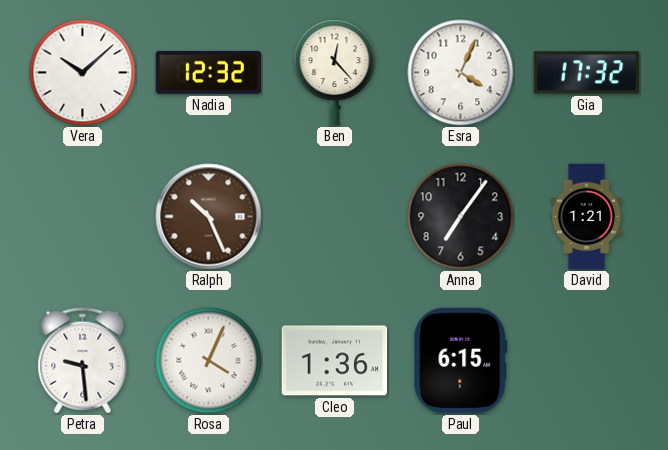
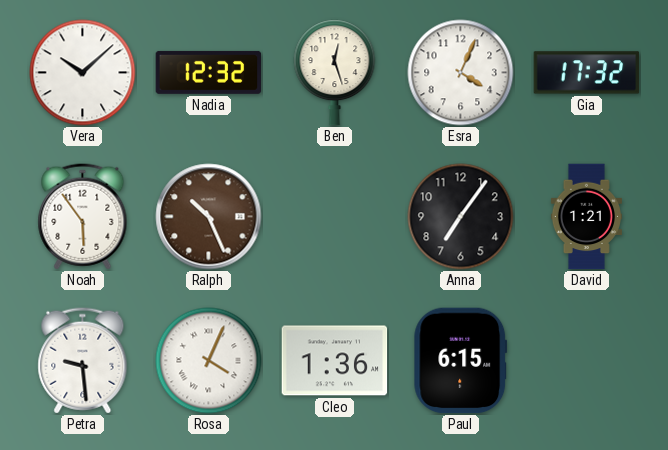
Ben: 12:23 -> 12:27
Noah: none -> 5:54
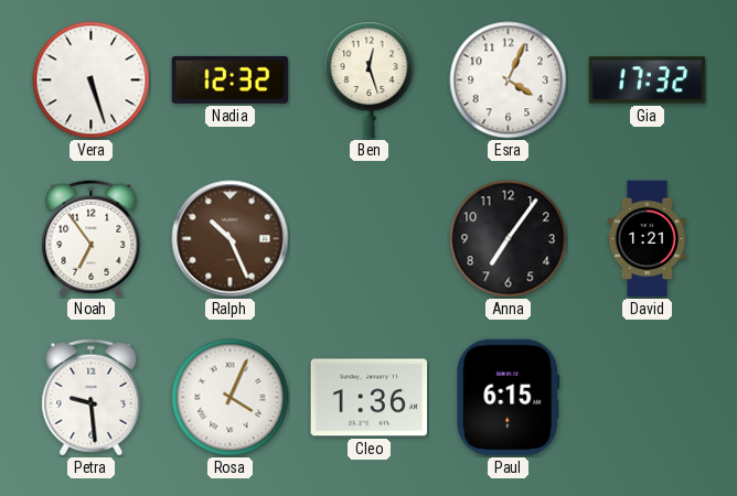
Vera: 10:08 -> 5:27
Noah: 5:54 -> 6:54
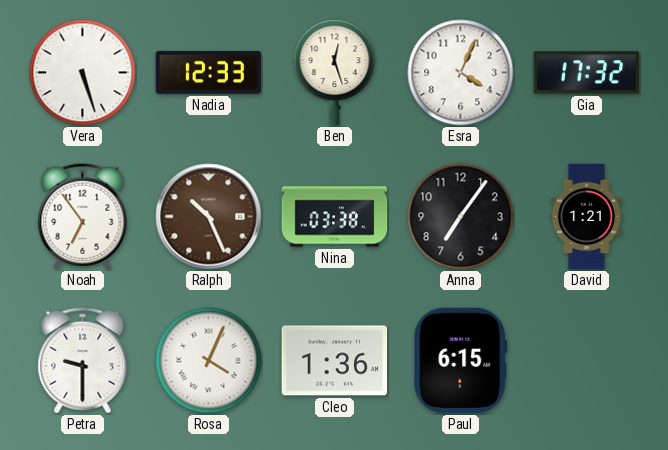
Nadia: 12:32 -> 12:33
Nina: none -> 03:38
Petra: 9:29 -> 9:30
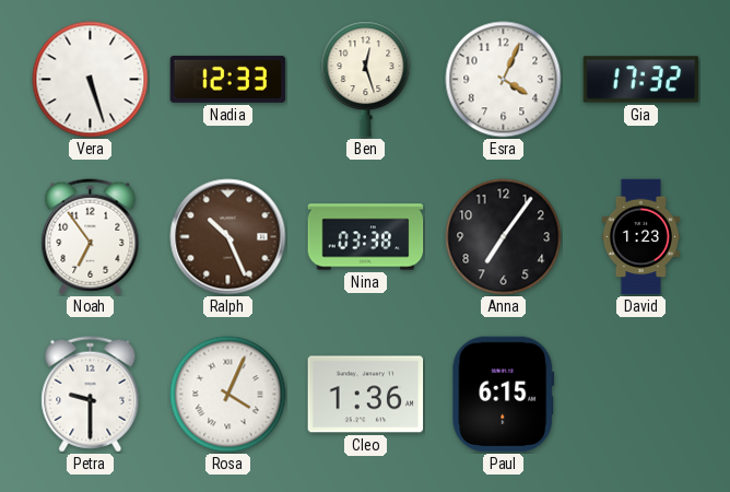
David: 1:21 -> 1:23
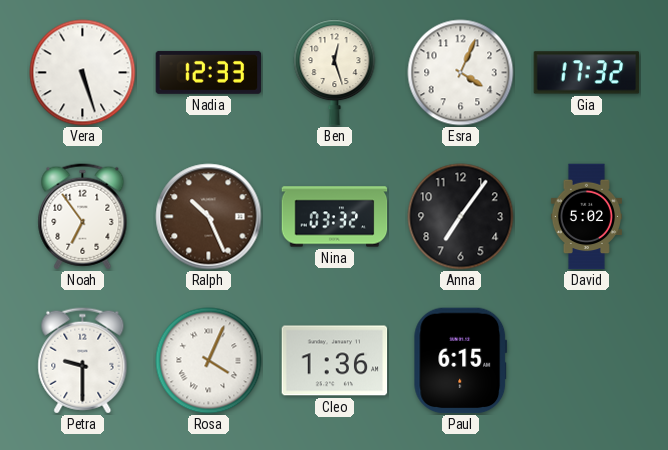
Nina: 03:38 -> 03:32
David: 1:23 -> 5:02
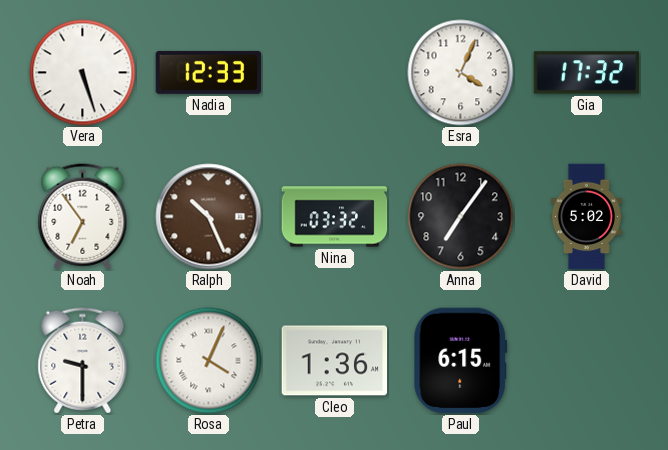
Ben: 12:27 -> none
